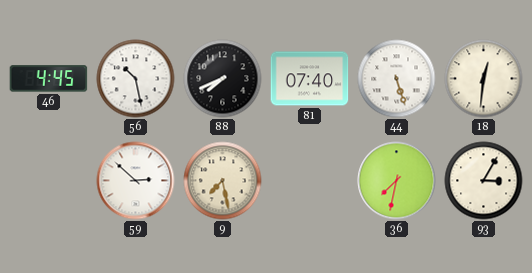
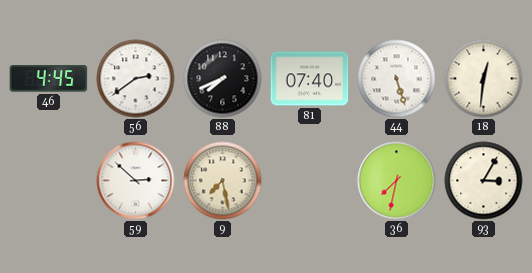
56: 10:28 -> 2:39
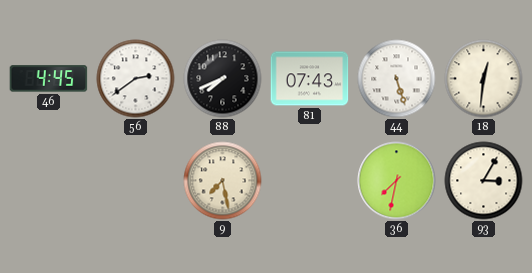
81: 07:40 -> 07:43
59: 2:52 -> none
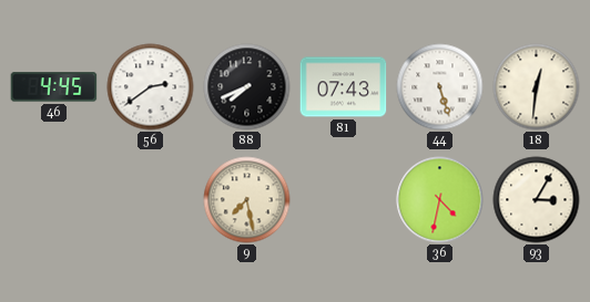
36: 7:32 -> 4:32
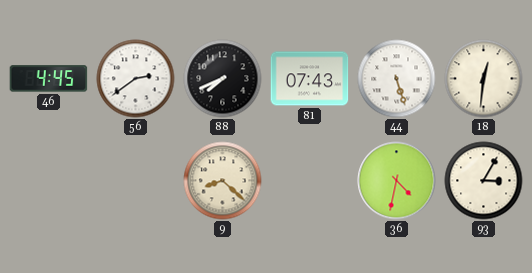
9: 7:28 -> 8:22
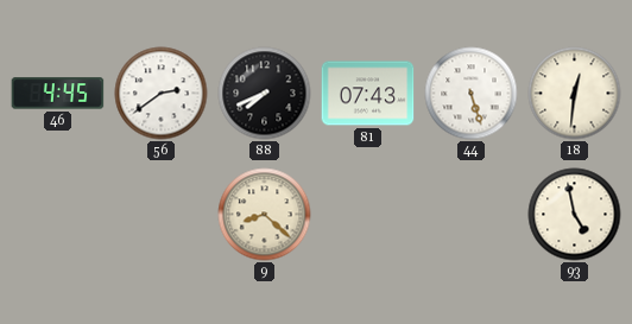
36: 4:32 -> none
93: 3:05 -> 4:58
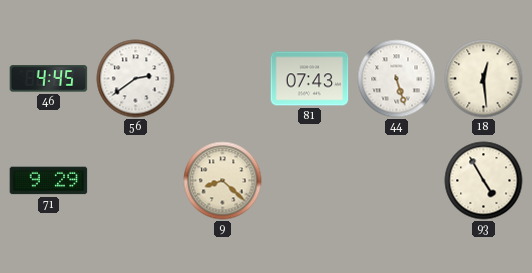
88: 7:41 -> none
18: 12:31 -> 12:29
71: none -> 9:29
93: 4:58 -> 4:55
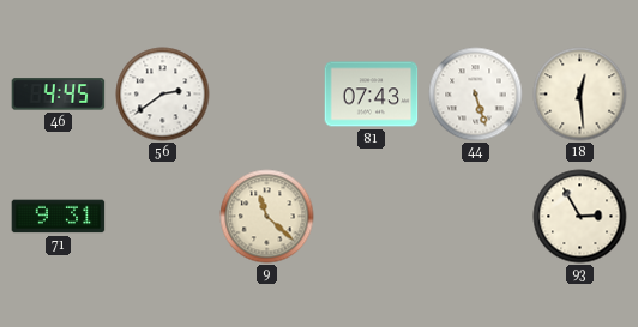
71: 9:29 -> 9:31
9: 8:22 -> 11:22
93: 4:55 -> 2:55
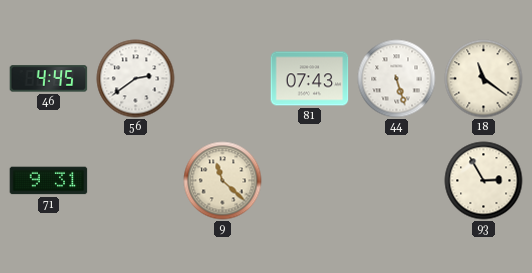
18: 12:29 -> 11:21
